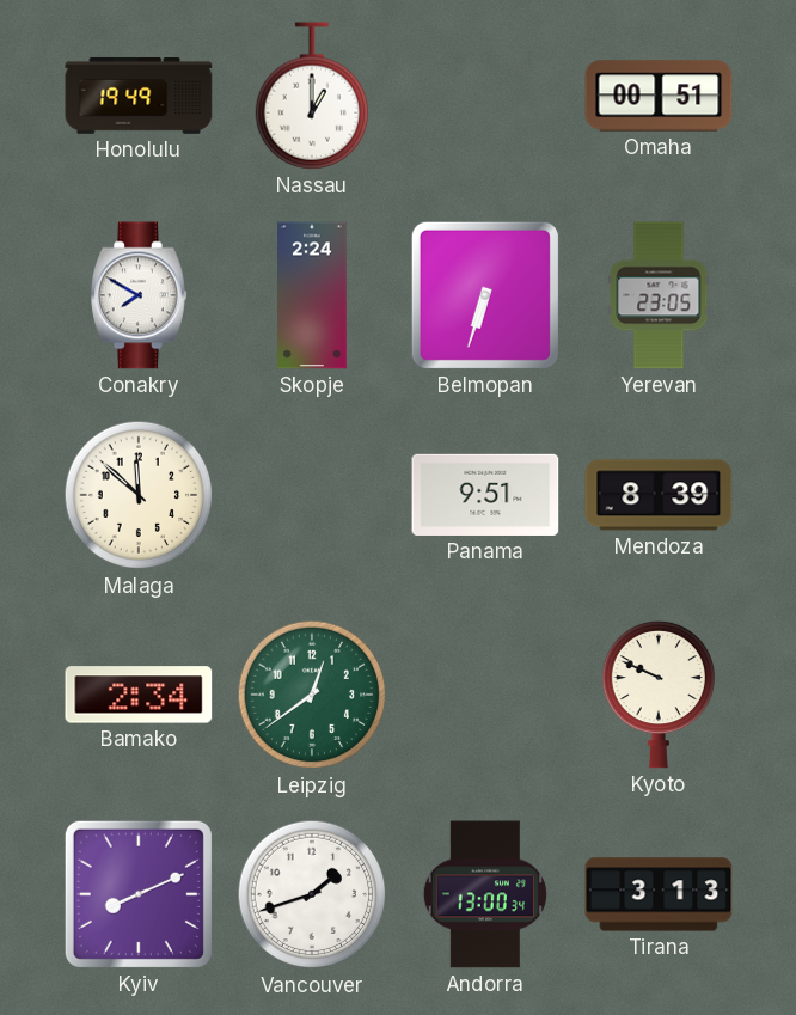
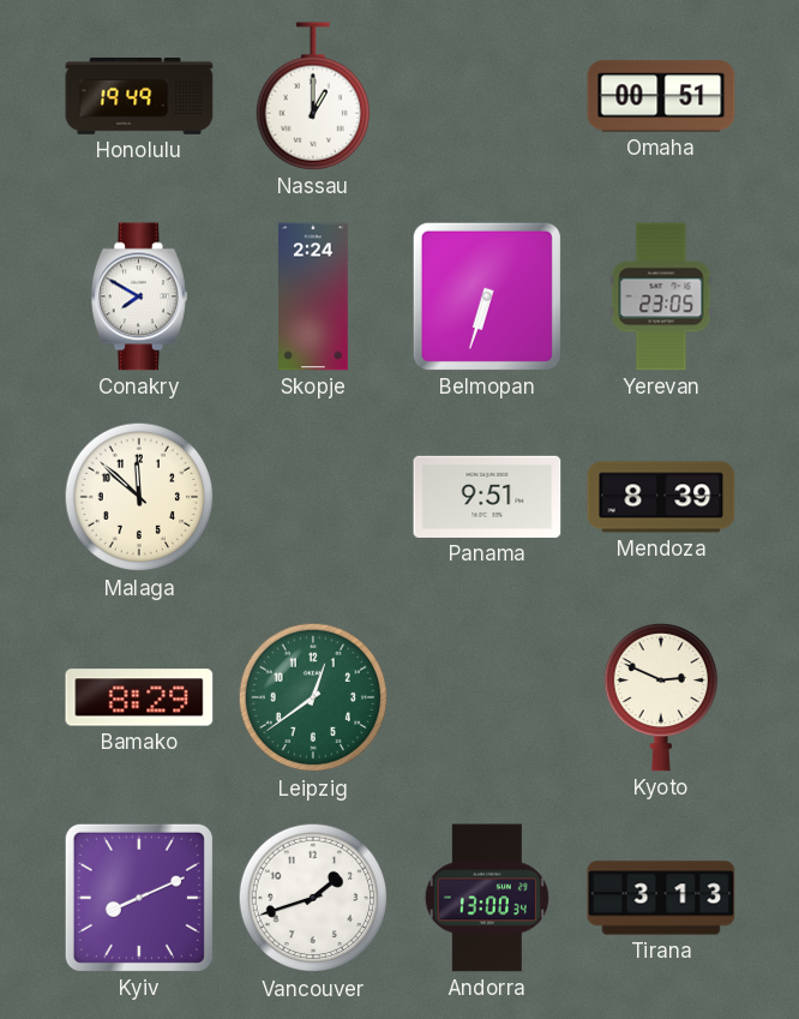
Bamako: 2:34 -> 8:29
Kyoto: 9:49 -> 2:49
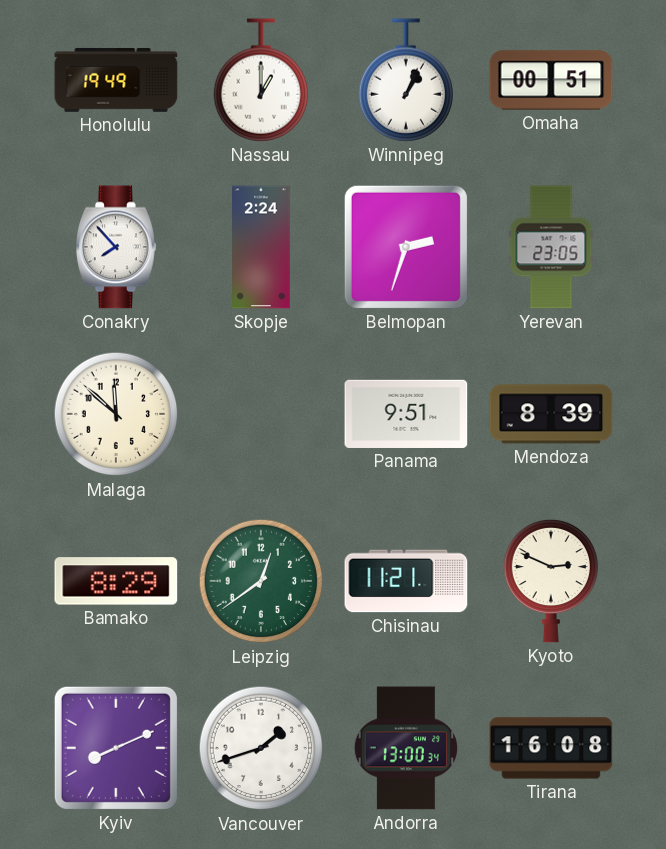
Winnipeg: none -> 1:04
Conakry: 7:50 -> 7:53
Belmopan: 6:33 -> 2:33
Chisinau: none -> 11:21
Tirana: 3:13 -> 16:08
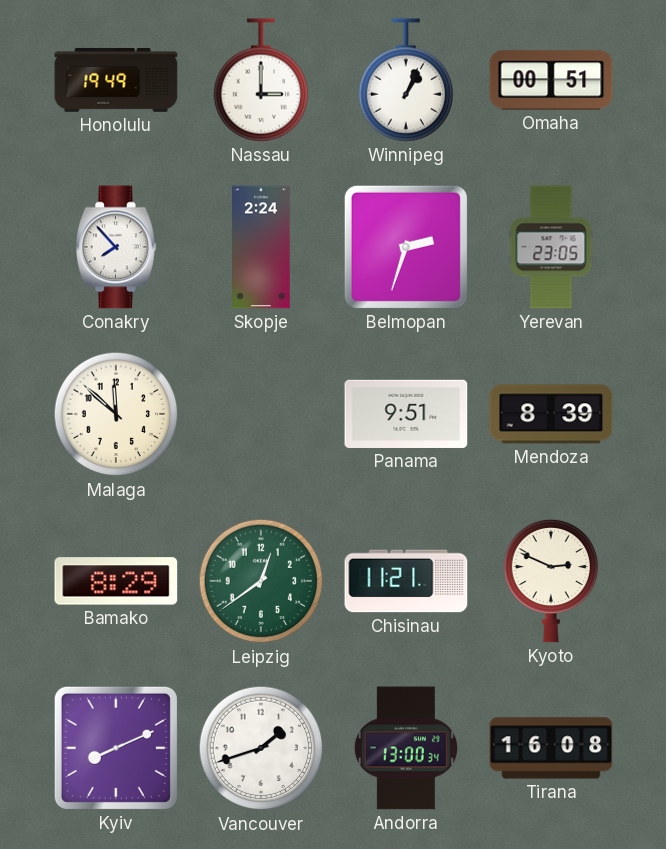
Nassau: 1:00 -> 3:00
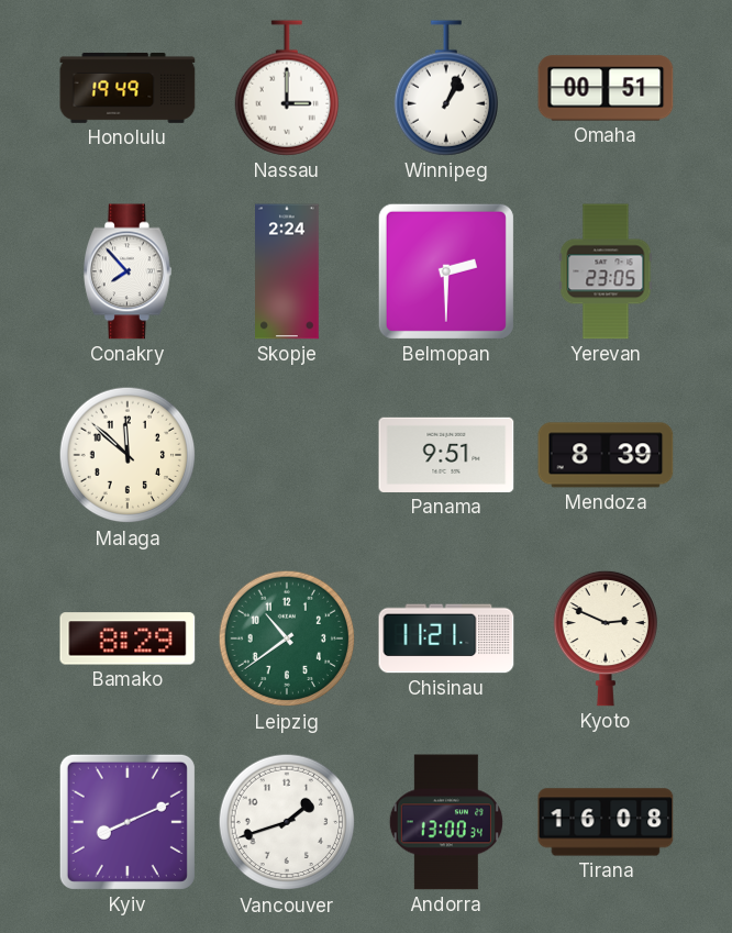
Belmopan: 2:33 -> 2:30
Leipzig: 12:39 -> 10:39
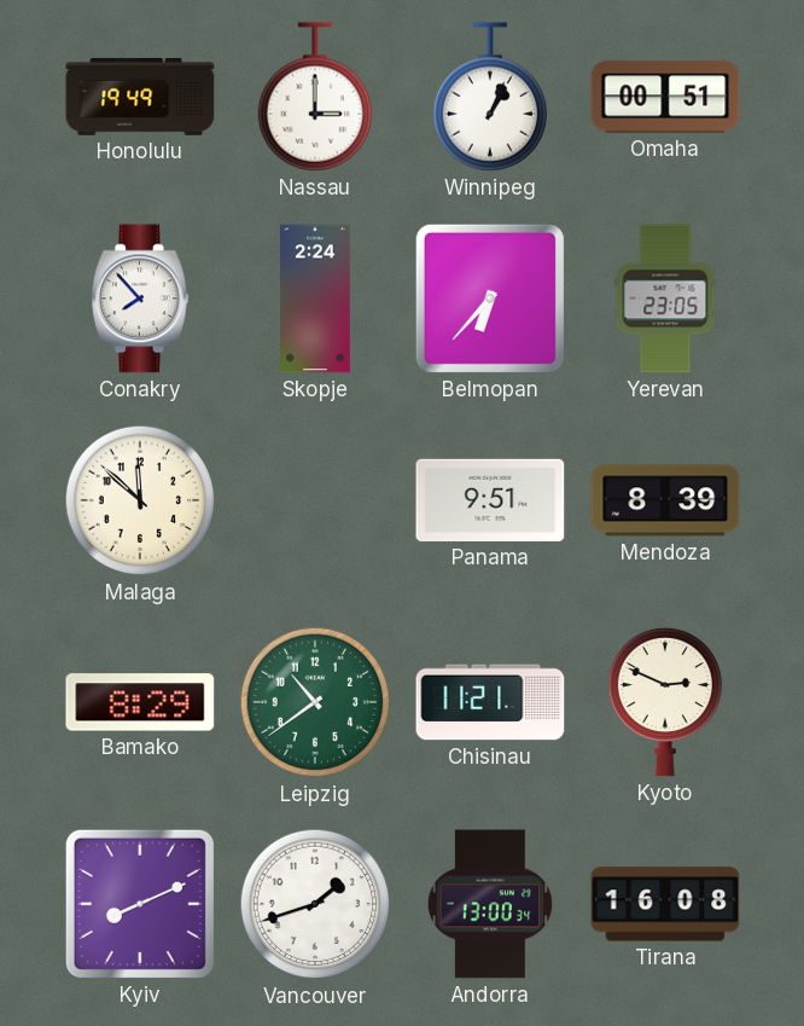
Belmopan: 2:30 -> 6:37
